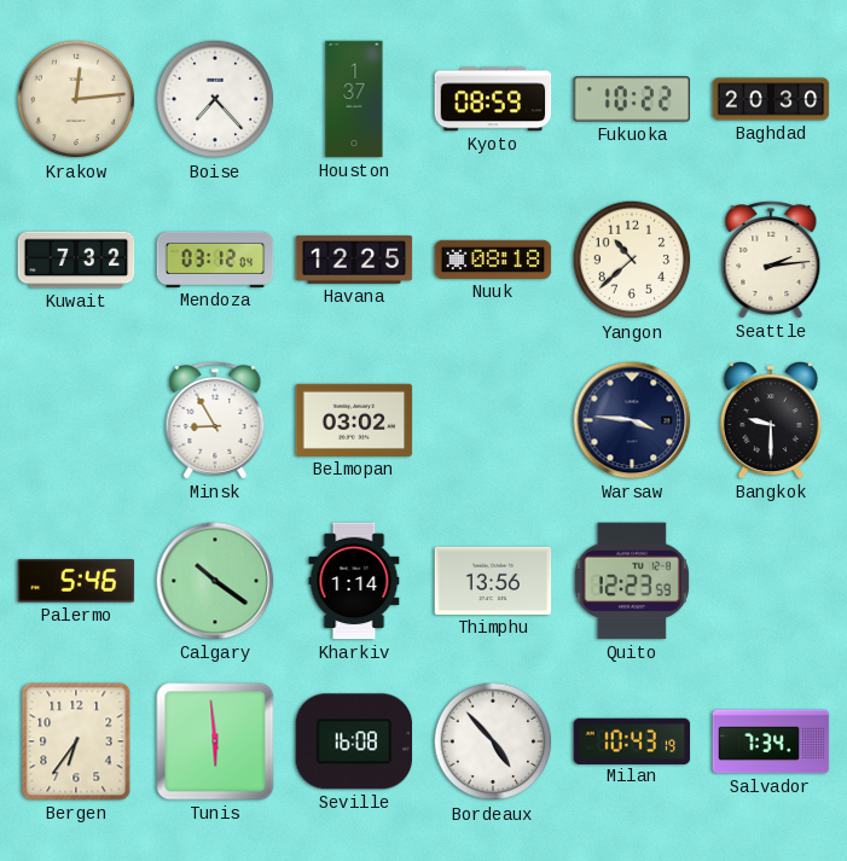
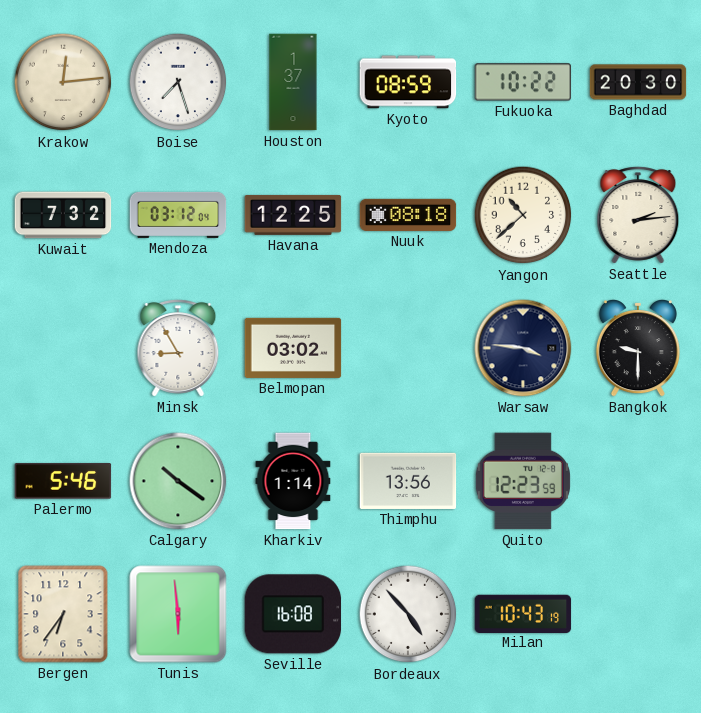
Boise: 7:23 -> 7:27
Salvador: 7:34 -> none
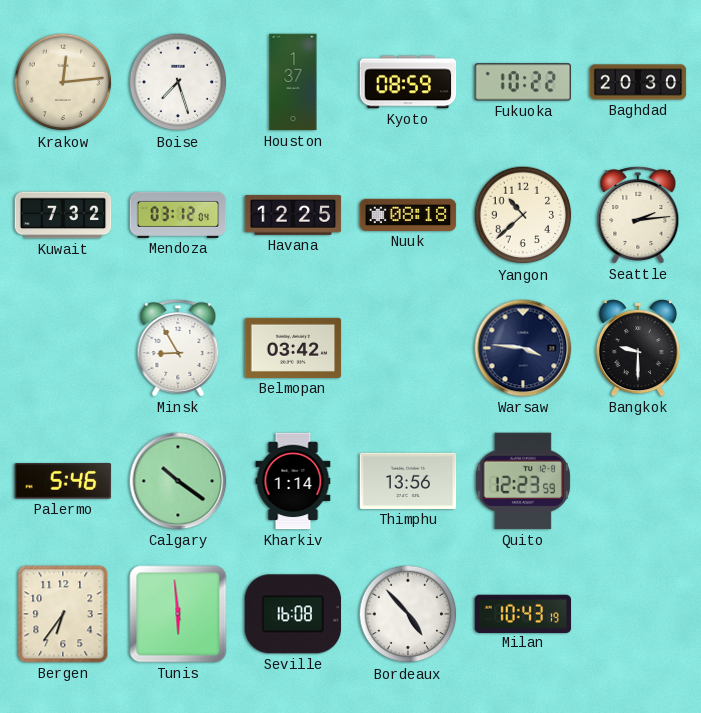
Belmopan: 03:02 -> 03:42
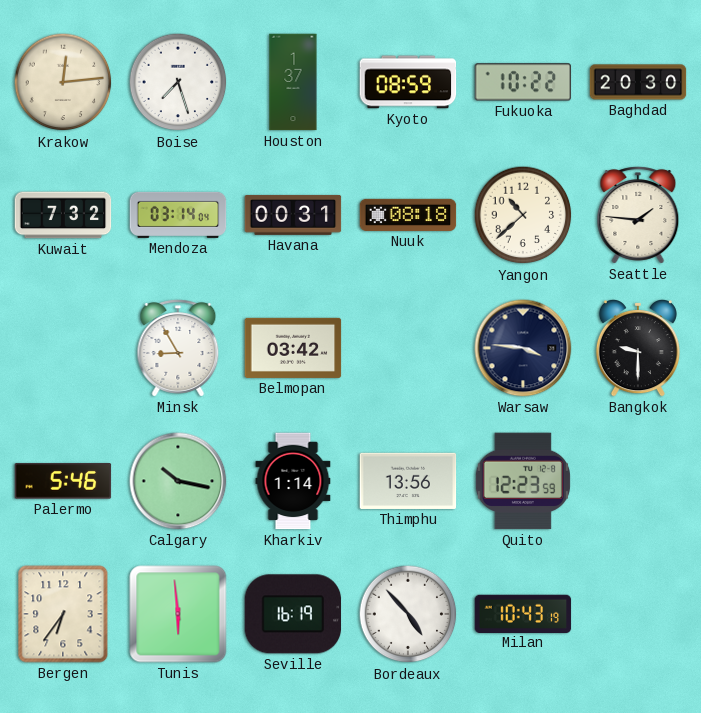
Mendoza: 03:12 -> 03:14
Havana: 12:25 -> 00:31
Seattle: 2:14 -> 1:46
Calgary: 10:21 -> 10:17
Seville: 16:08 -> 16:19
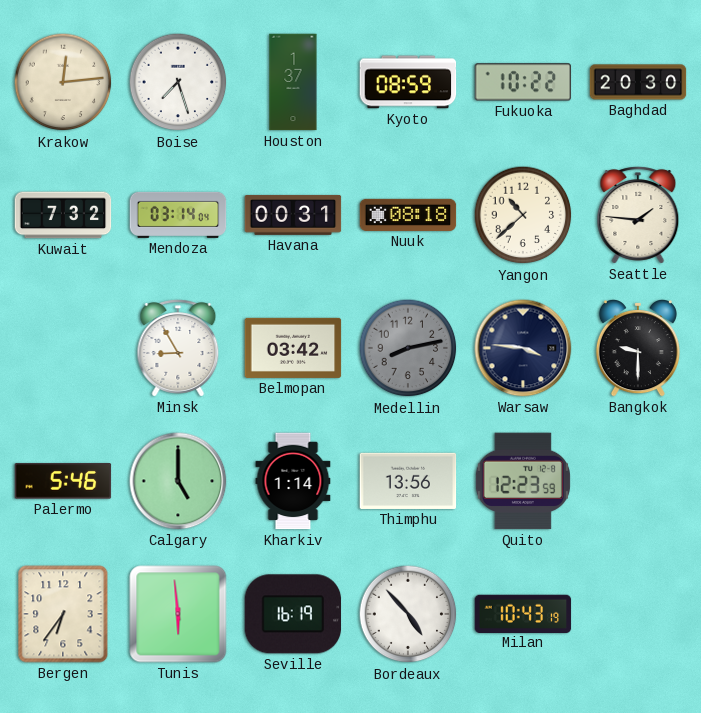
Medellin: none -> 8:13
Calgary: 10:17 -> 5:00
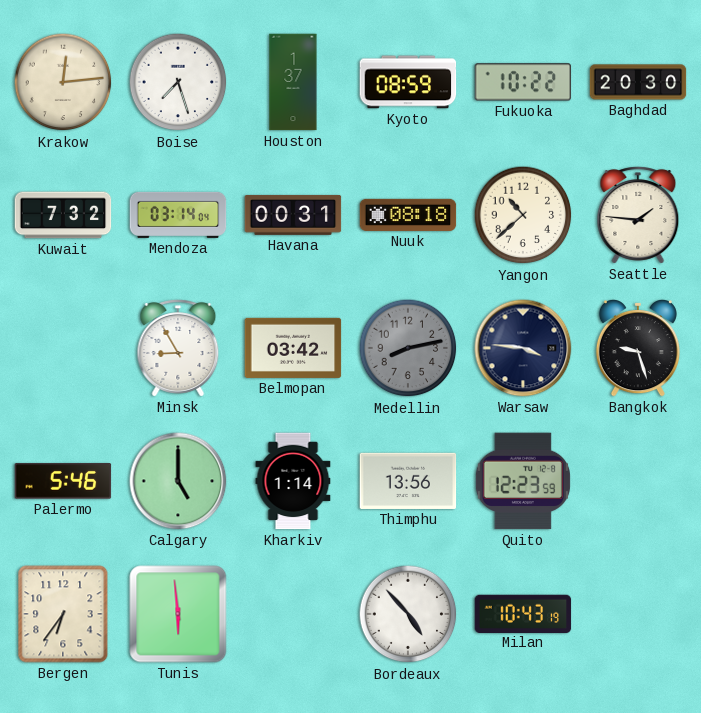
Bangkok: 9:30 -> 9:27
Seville: 16:19 -> none
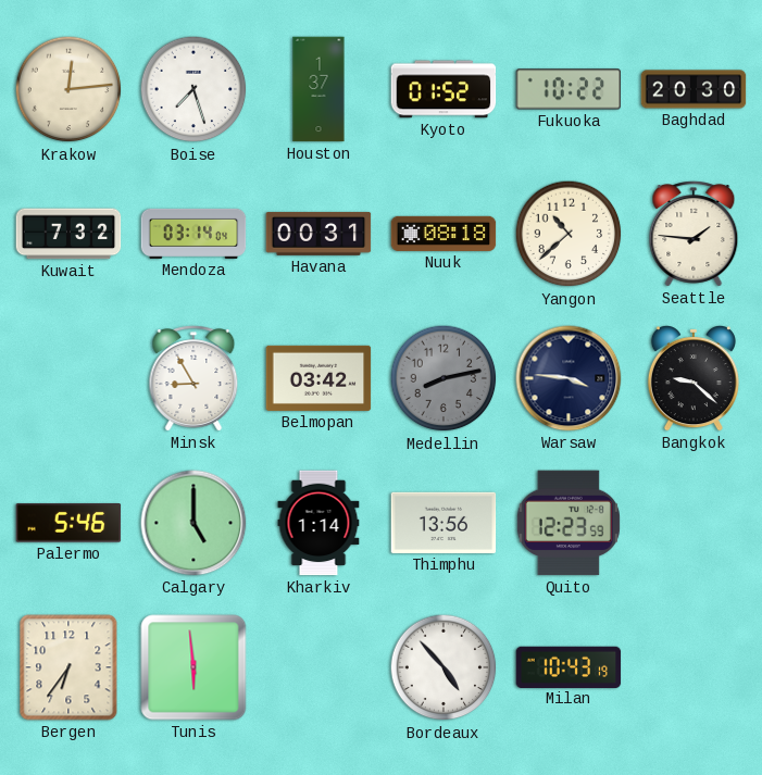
Kyoto: 08:59 -> 01:52
Bangkok: 9:27 -> 9:22
